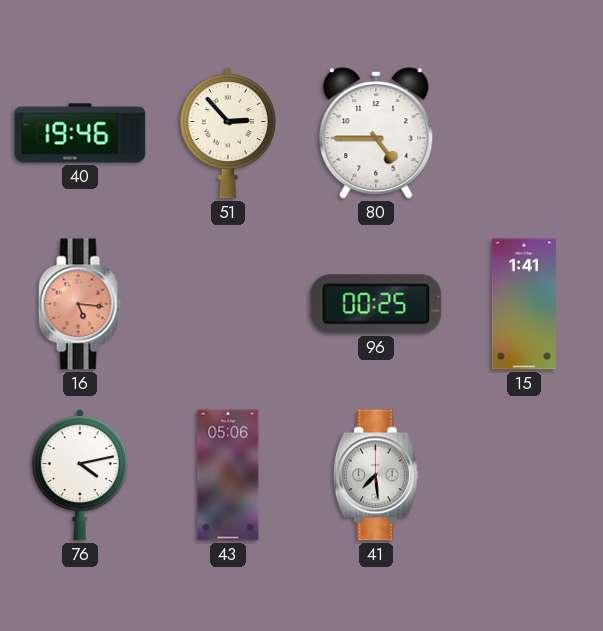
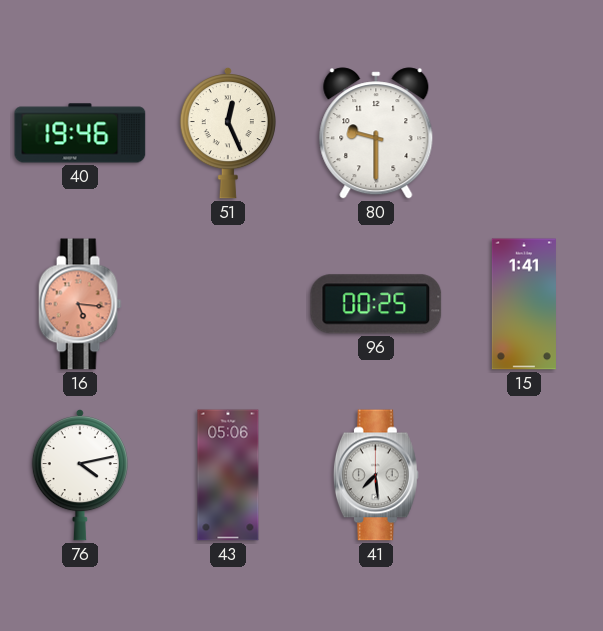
51: 2:53 -> 12:26
80: 4:45 -> 9:30
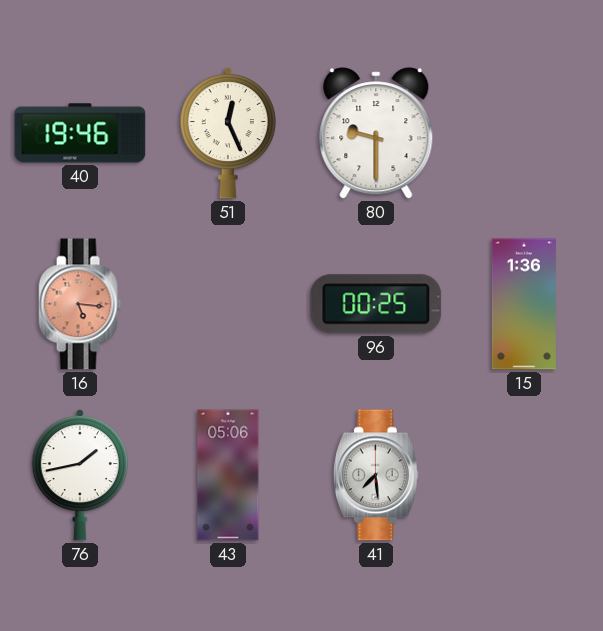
15: 1:41 -> 1:36
76: 4:13 -> 1:43
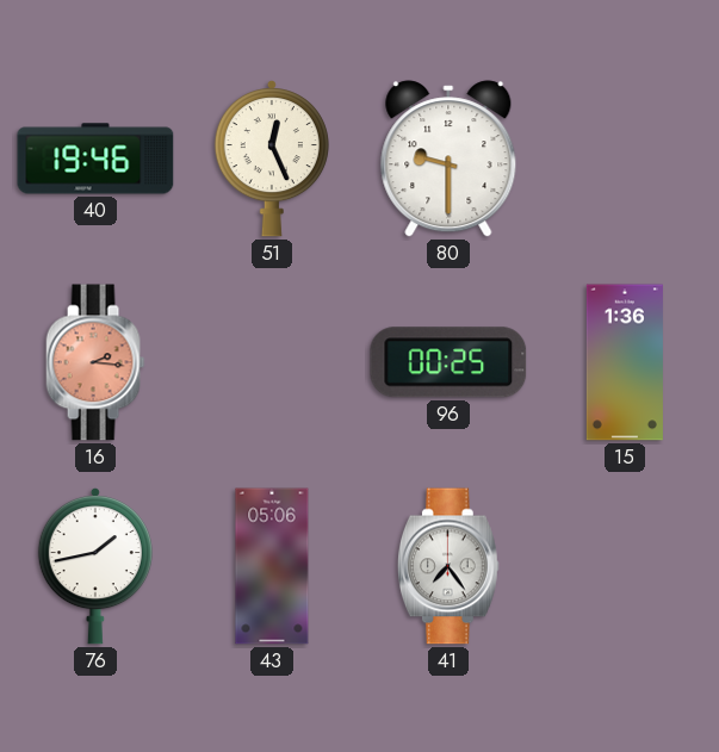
16: 5:16 -> 2:16
41: 7:29 -> 7:24
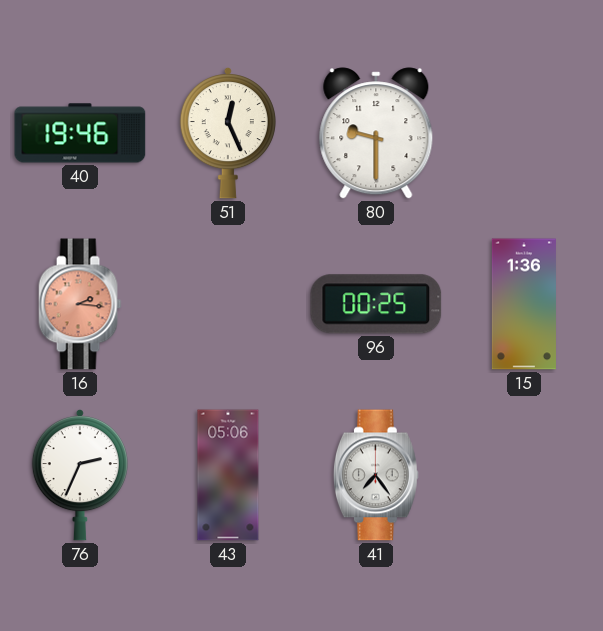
76: 1:43 -> 2:34
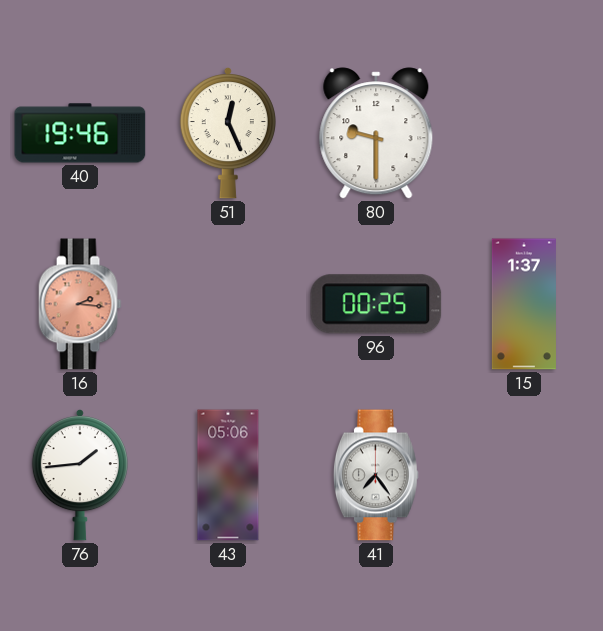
15: 1:36 -> 1:37
76: 2:34 -> 1:44
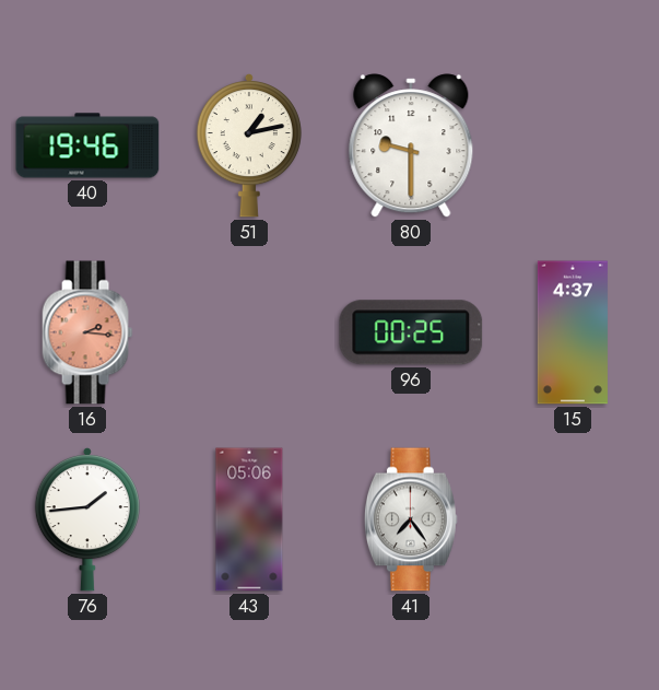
51: 12:26 -> 1:13
15: 1:37 -> 4:37
